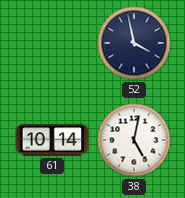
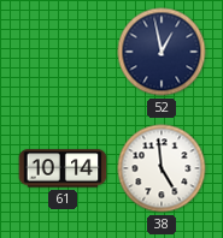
52: 3:58 -> 12:58
38: 5:02 -> 4:59
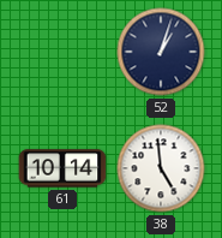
52: 12:58 -> 1:03
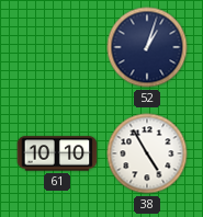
61: 10:14 -> 10:10
38: 4:59 -> 4:55
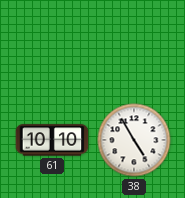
52: 1:03 -> none
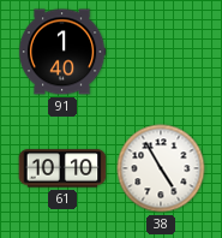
91: none -> 1:40
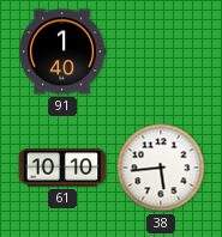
38: 4:55 -> 5:44
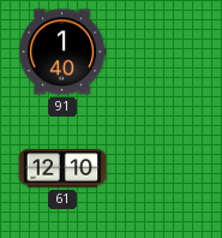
61: 10:10 -> 12:10
38: 5:44 -> none
